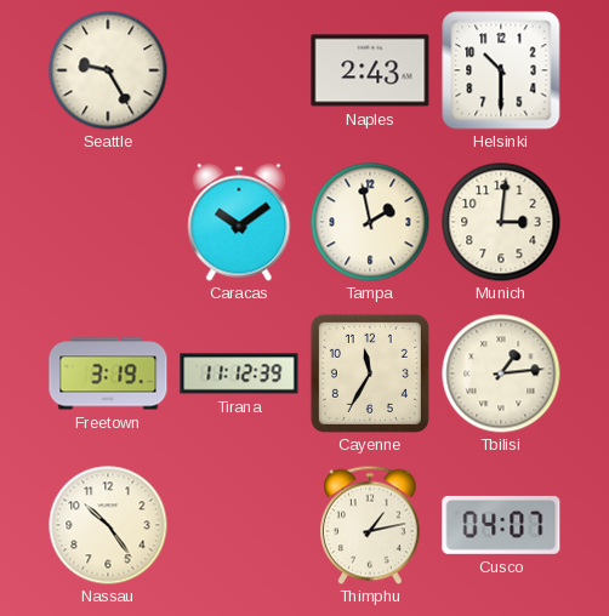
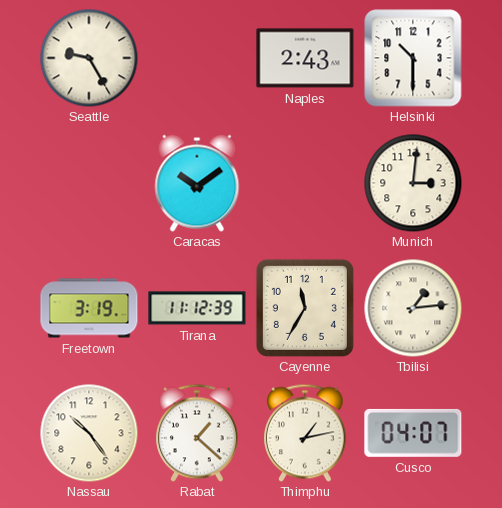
Tampa: 1:58 -> none
Rabat: none -> 1:22
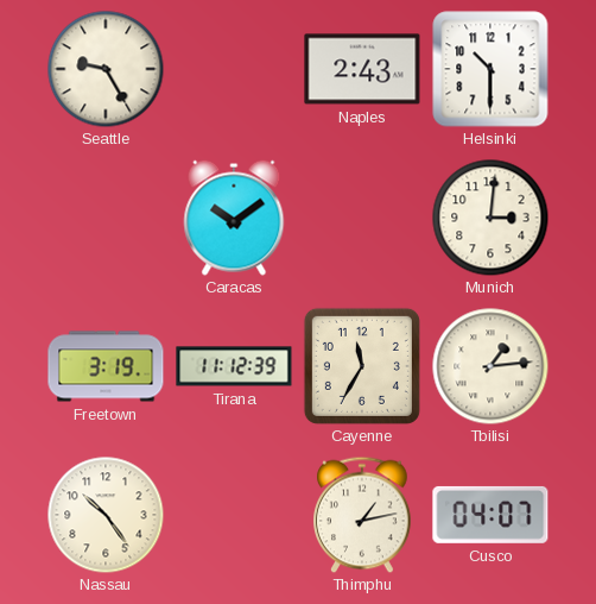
Rabat: 1:22 -> none
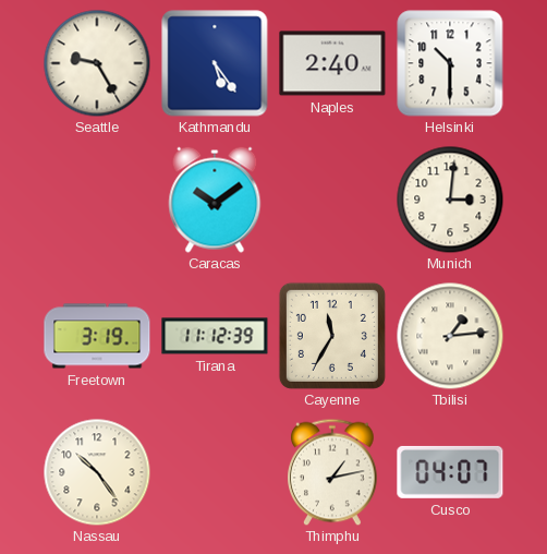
Kathmandu: none -> 5:24
Naples: 2:43 -> 2:40
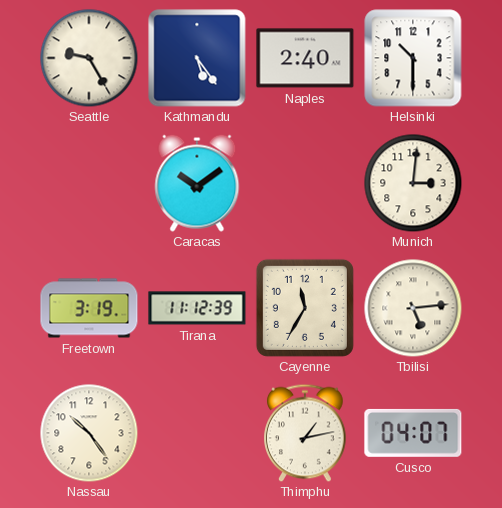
Tbilisi: 1:14 -> 5:14
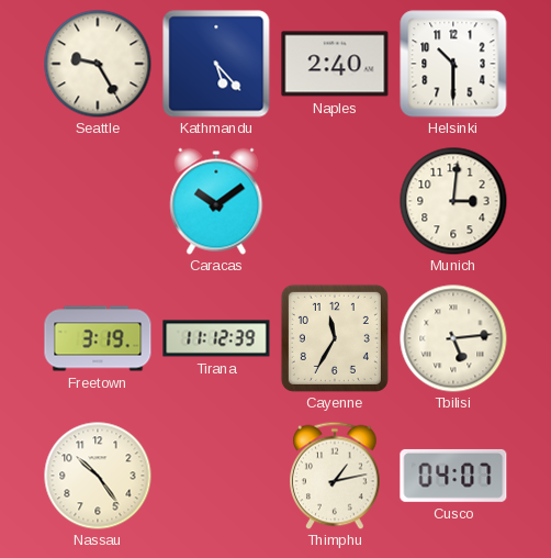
Kathmandu: 5:24 -> 5:23
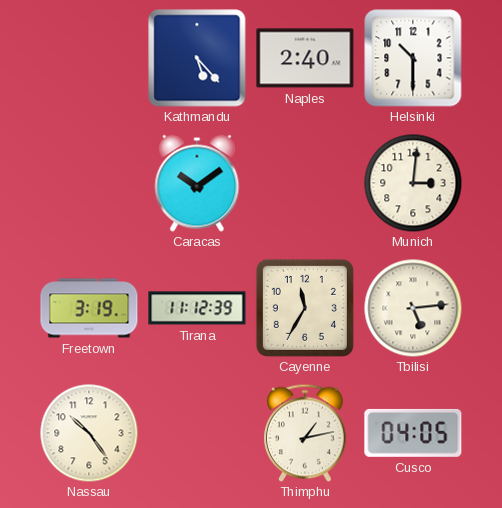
Seattle: 9:25 -> none
Cusco: 04:07 -> 04:05
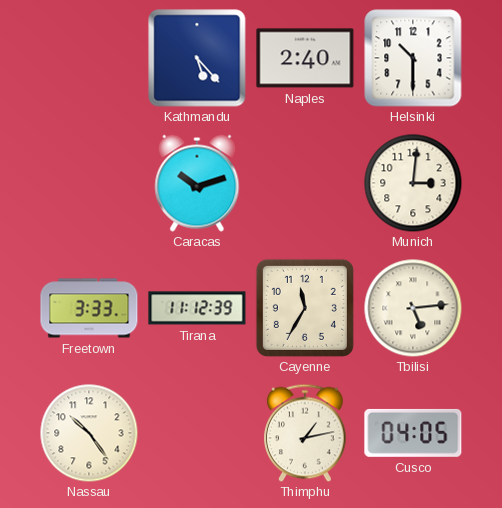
Caracas: 10:09 -> 10:12
Freetown: 3:19 -> 3:33
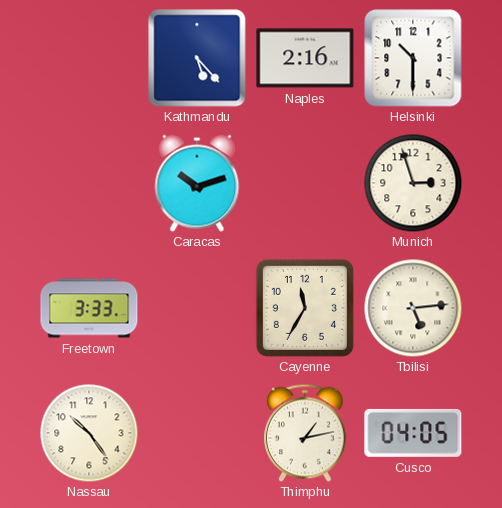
Naples: 2:40 -> 2:16
Munich: 3:01 -> 2:57
Tirana: 11:12 -> none
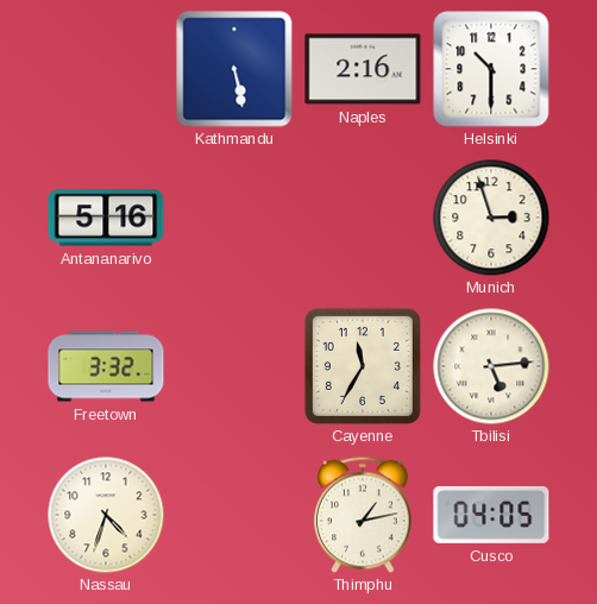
Kathmandu: 5:23 -> 5:28
Antananarivo: none -> 5:16
Caracas: 10:12 -> none
Freetown: 3:33 -> 3:32
Nassau: 10:24 -> 4:33
